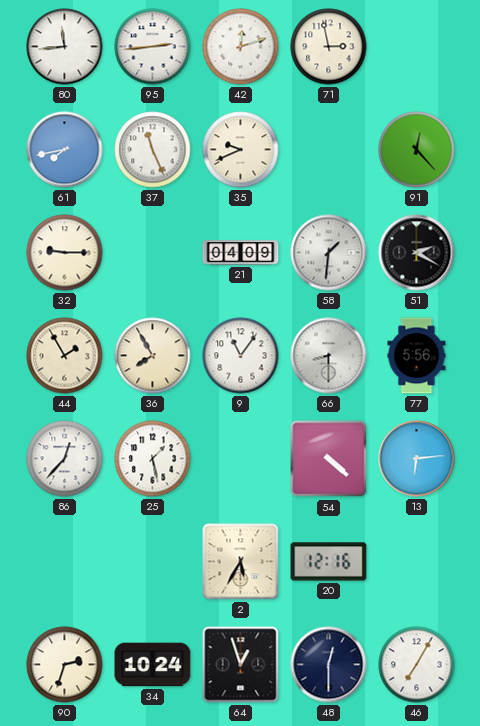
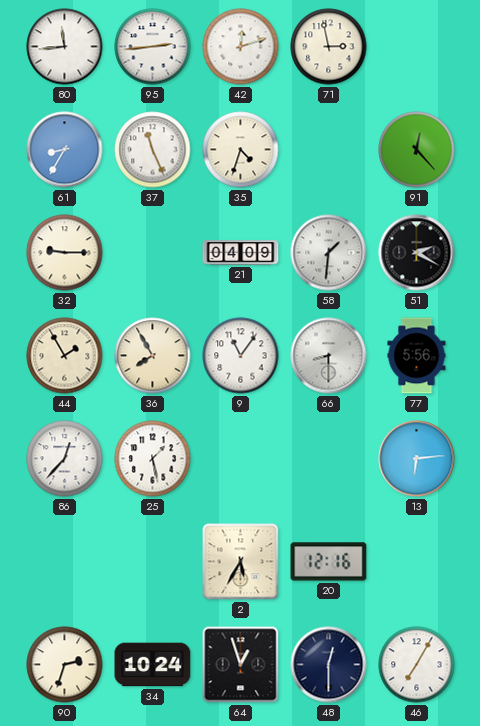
61: 7:43 -> 8:35
35: 9:41 -> 4:33
54: 4:22 -> none
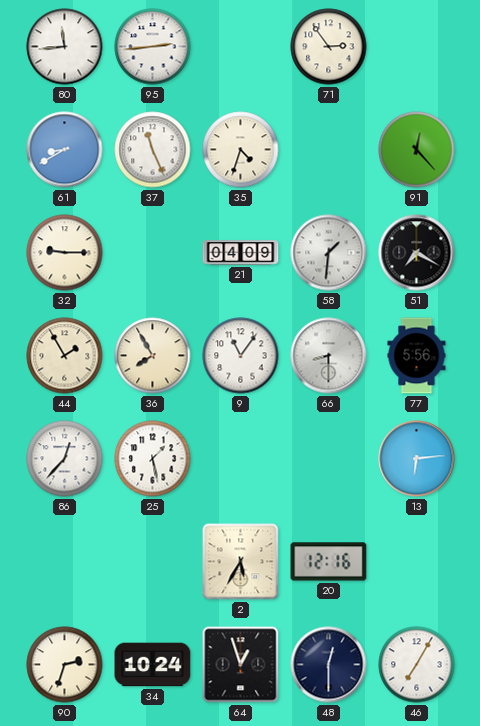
42: 12:12 -> none
71: 2:58 -> 2:54
61: 8:35 -> 8:40
51: 2:20 -> 7:20
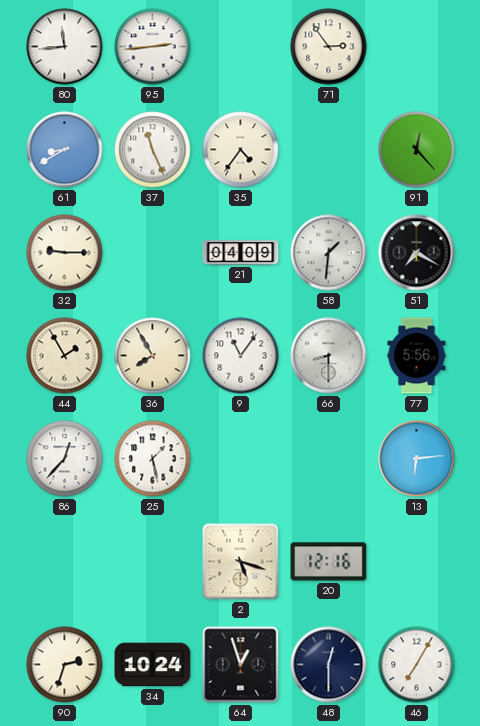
35: 4:33 -> 4:36
2: 5:35 -> 5:18
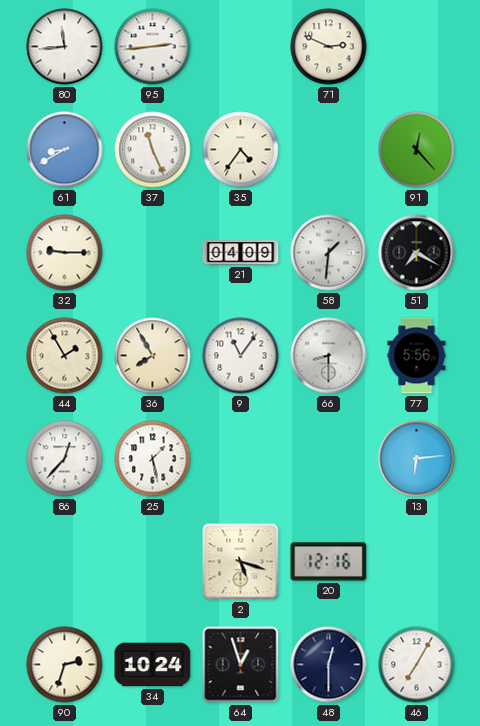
71: 2:54 -> 2:49
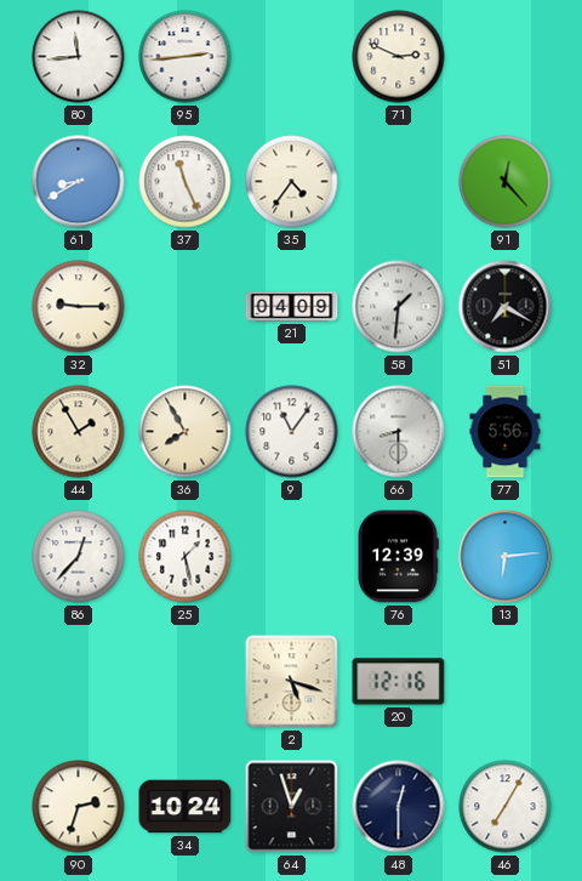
76: none -> 12:39
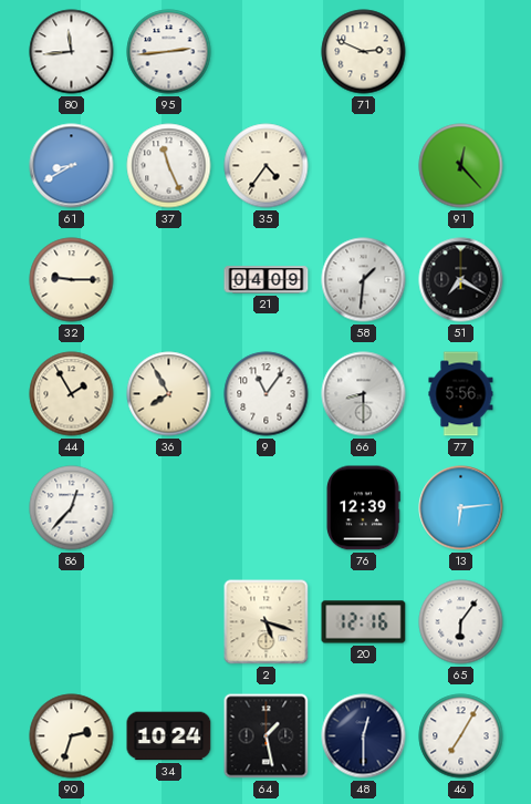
25: 1:28 -> none
65: none -> 6:06
64: 12:57 -> 1:28
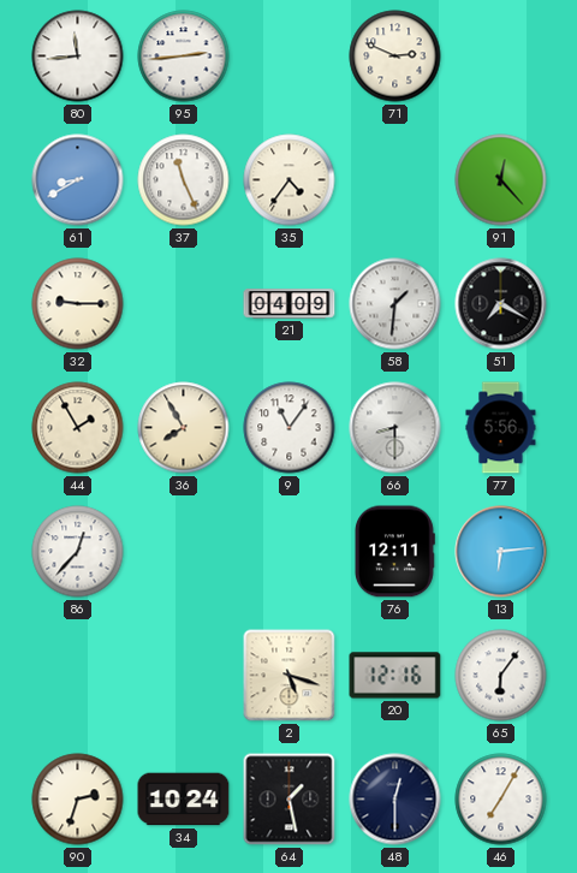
76: 12:39 -> 12:11
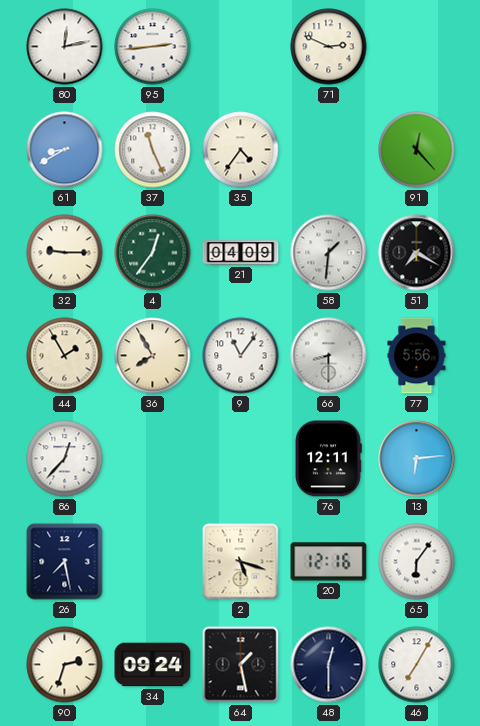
80: 11:44 -> 12:13
4: none -> 12:36
26: none -> 7:28
34: 10:24 -> 09:24
